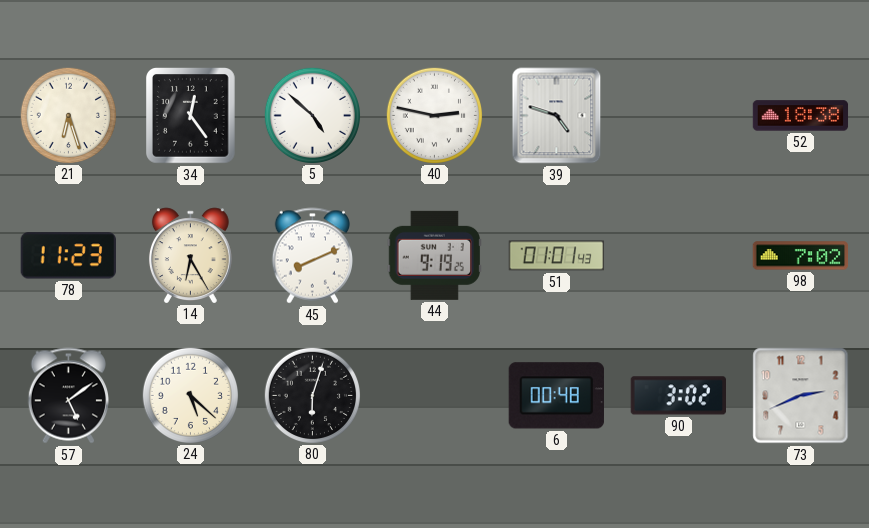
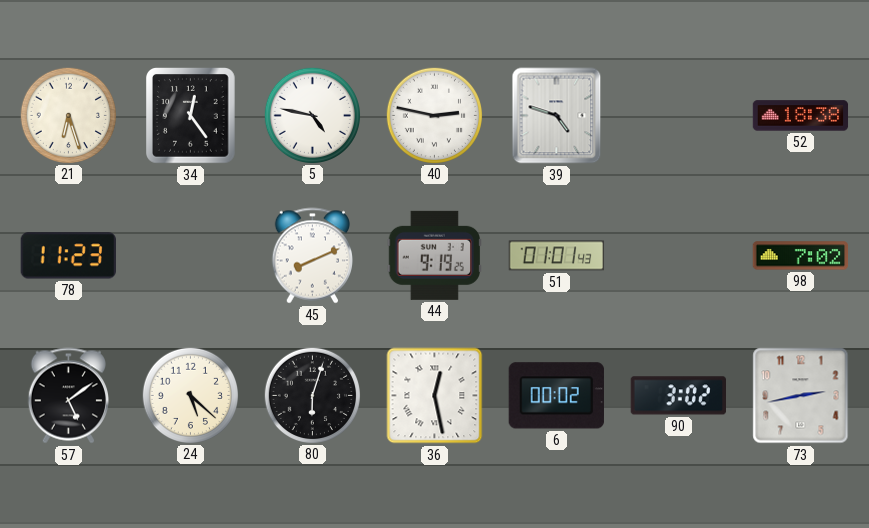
5: 4:52 -> 4:47
14: 6:25 -> none
36: none -> 12:28
6: 00:48 -> 00:02
73: 2:41 -> 2:43
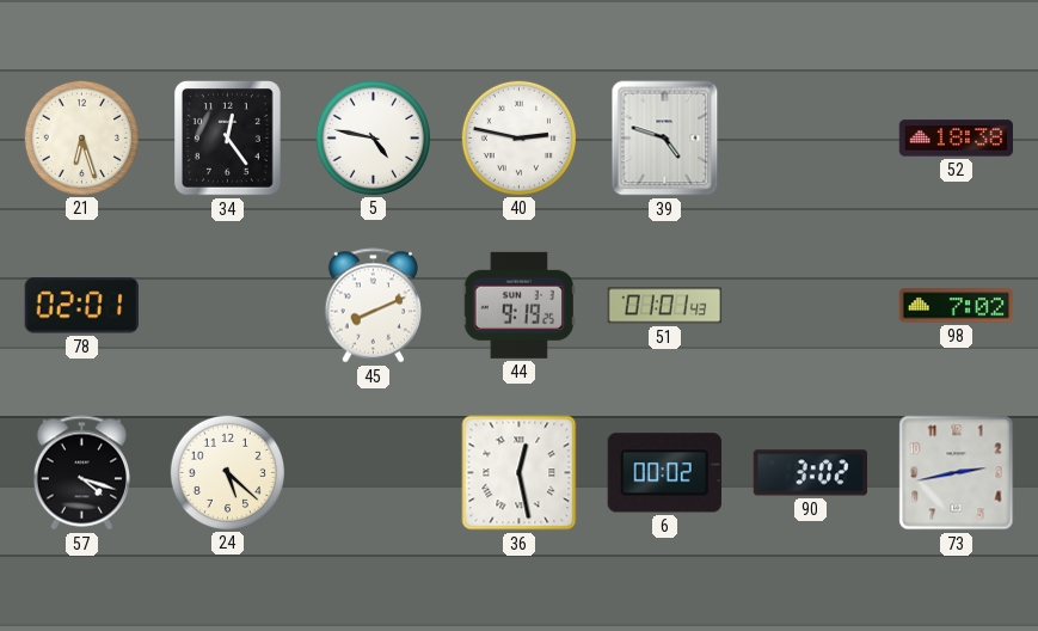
78: 11:23 -> 02:01
57: 5:09 -> 4:18
80: 6:03 -> none
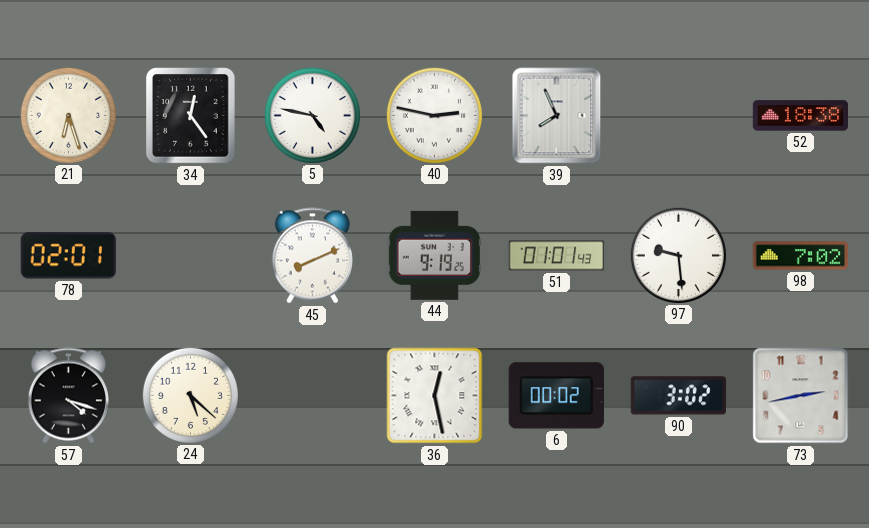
39: 4:48 -> 7:56
97: none -> 9:29
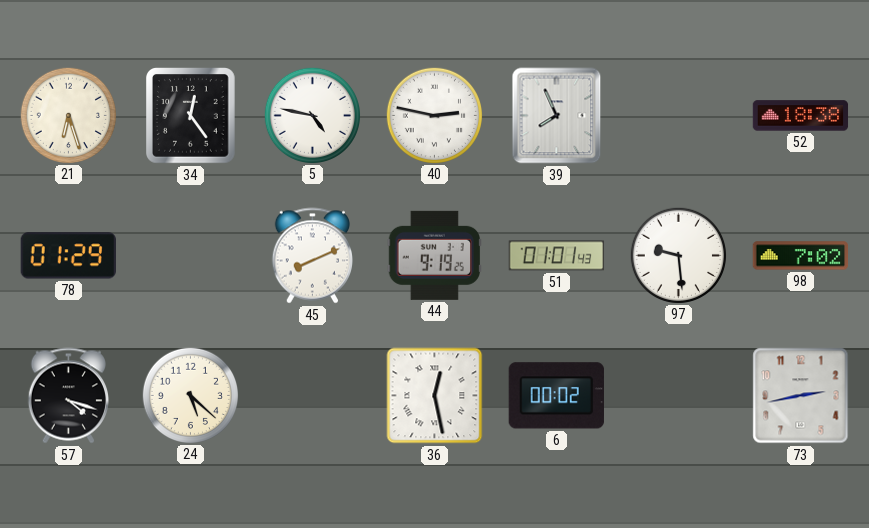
78: 02:01 -> 01:29
90: 3:02 -> none
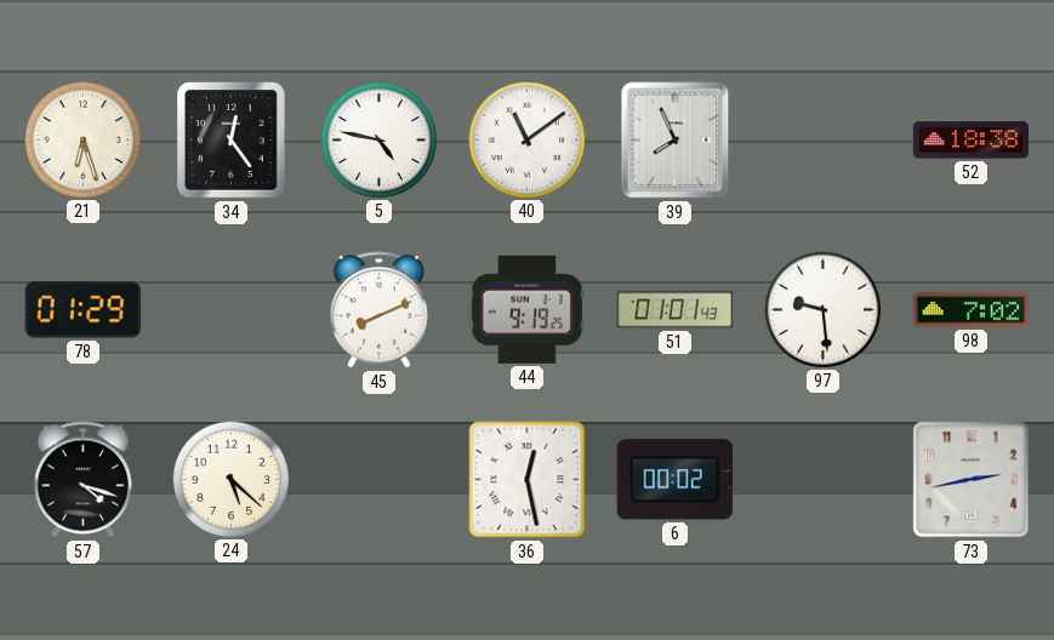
40: 2:47 -> 11:09
